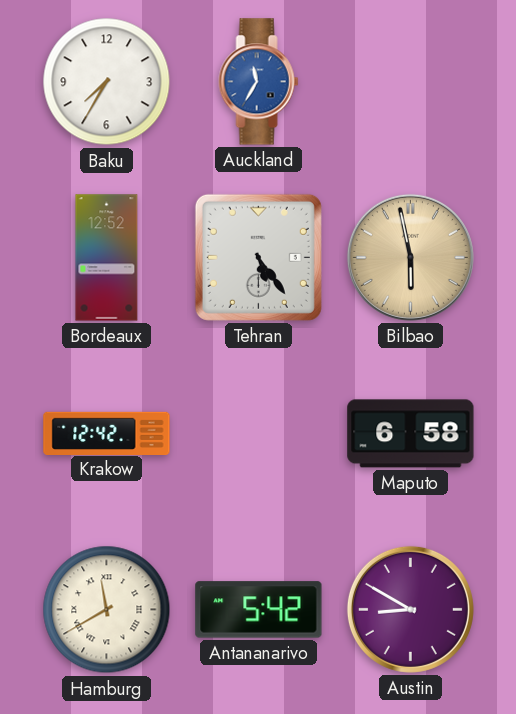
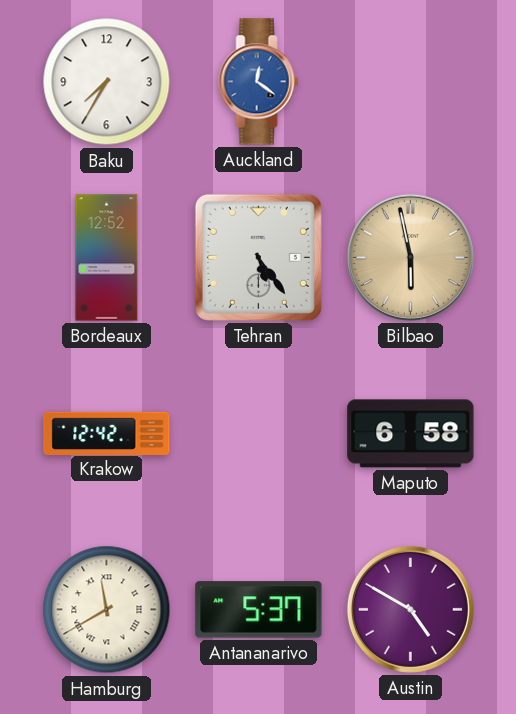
Auckland: 11:35 -> 12:21
Antananarivo: 5:42 -> 5:37
Austin: 8:50 -> 4:50
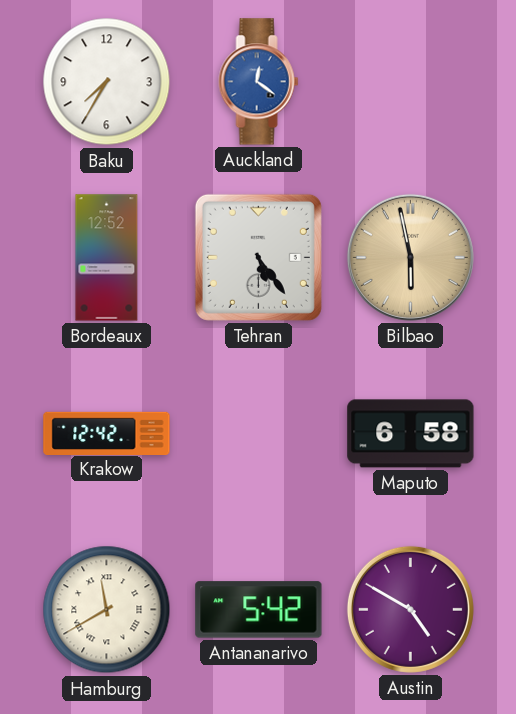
Antananarivo: 5:37 -> 5:42
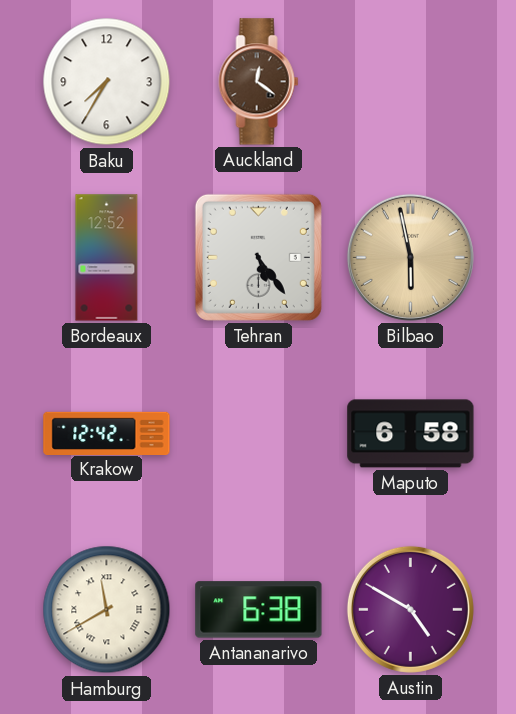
Auckland dial: blue -> brown
Antananarivo: 5:42 -> 6:38
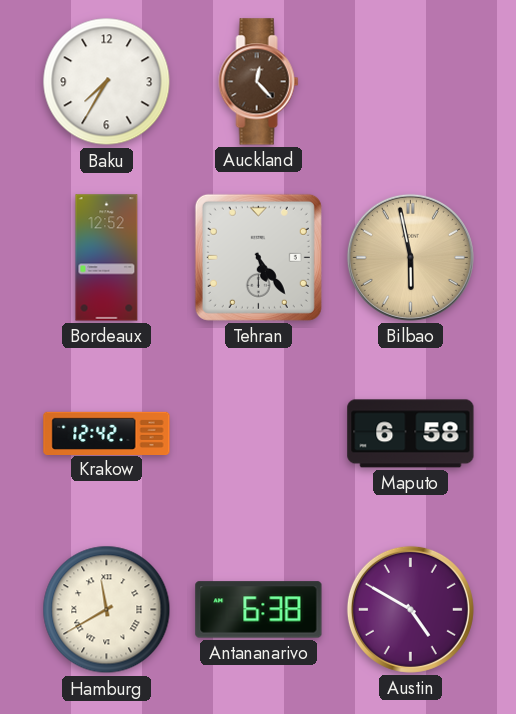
Auckland: 12:21 -> 12:23
